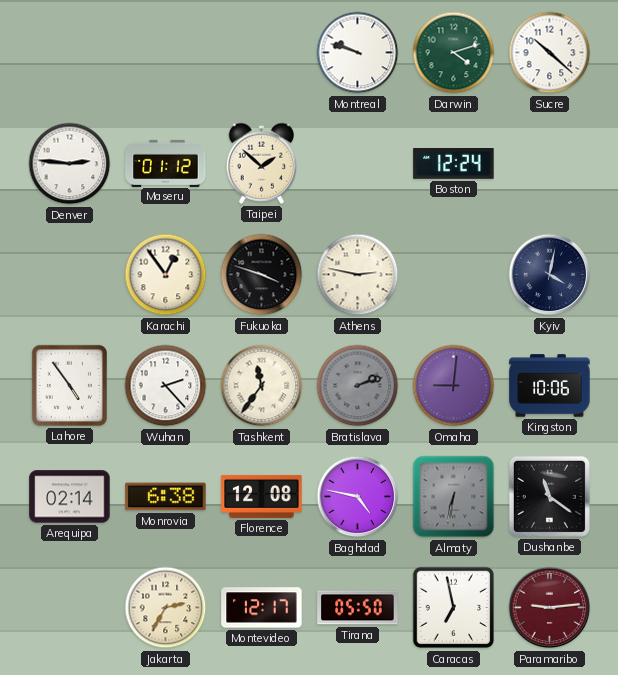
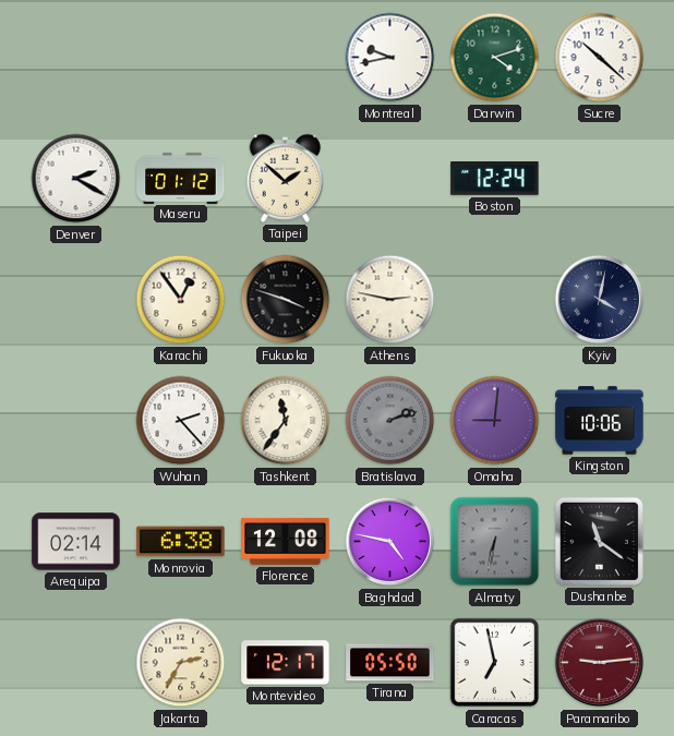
Montreal: 9:48 -> 9:43
Denver: 2:46 -> 2:20
Lahore: 4:54 -> none
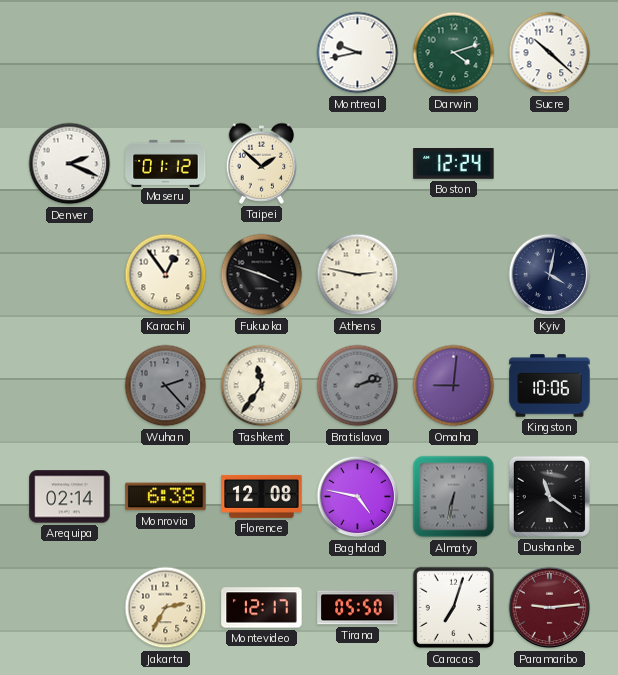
Denver: 2:20 -> 2:19
Wuhan dial: white -> grey
Caracas: 6:58 -> 7:03
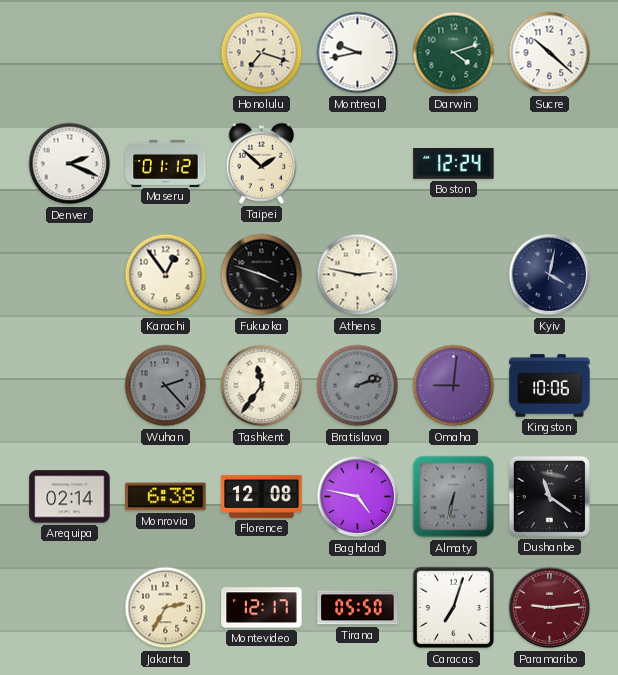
Honolulu: none -> 7:18
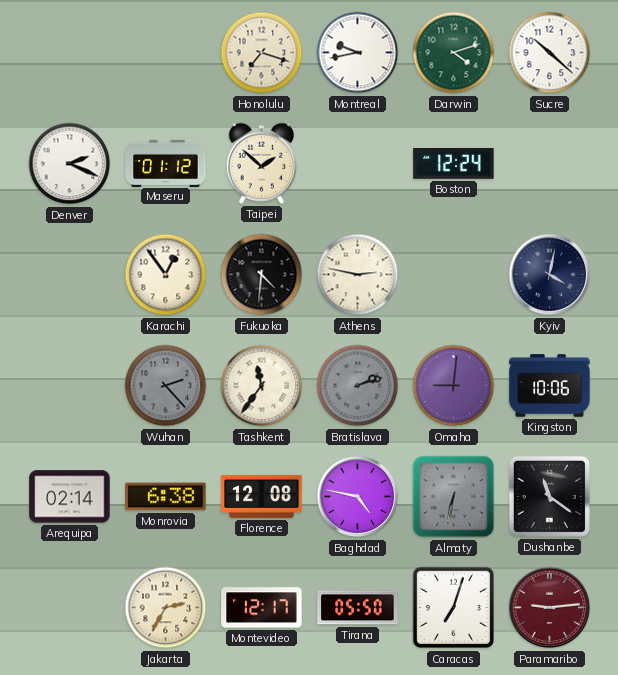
Fukuoka: 3:48 -> 4:31
